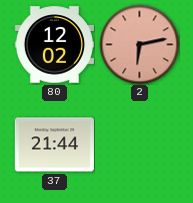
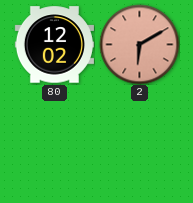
2: 6:13 -> 6:10
37: 21:44 -> none
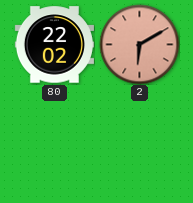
80: 12:02 -> 22:02
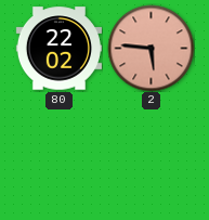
2: 6:10 -> 5:46
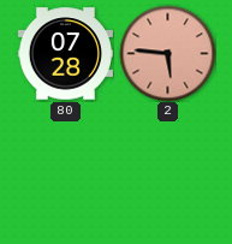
80: 22:02 -> 07:28
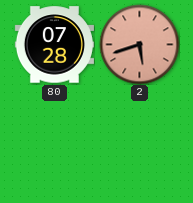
2: 5:46 -> 5:42
